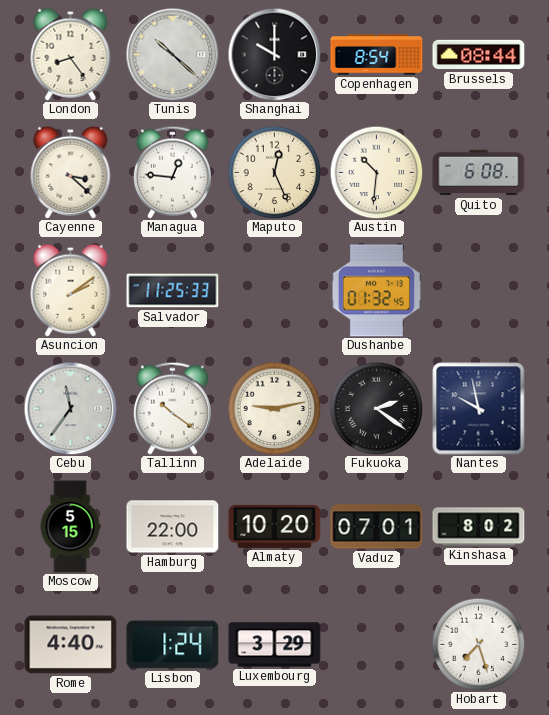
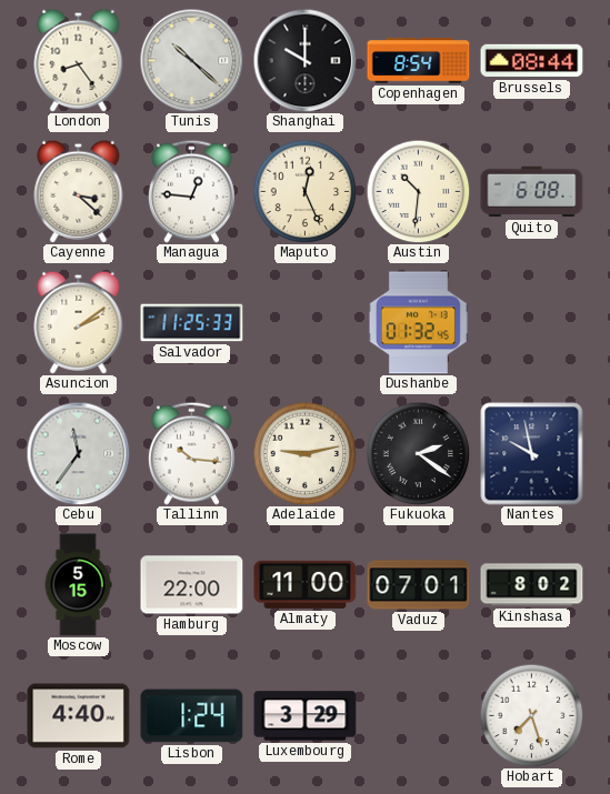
Tallinn: 10:21 -> 10:16
Almaty: 10:20 -> 11:00
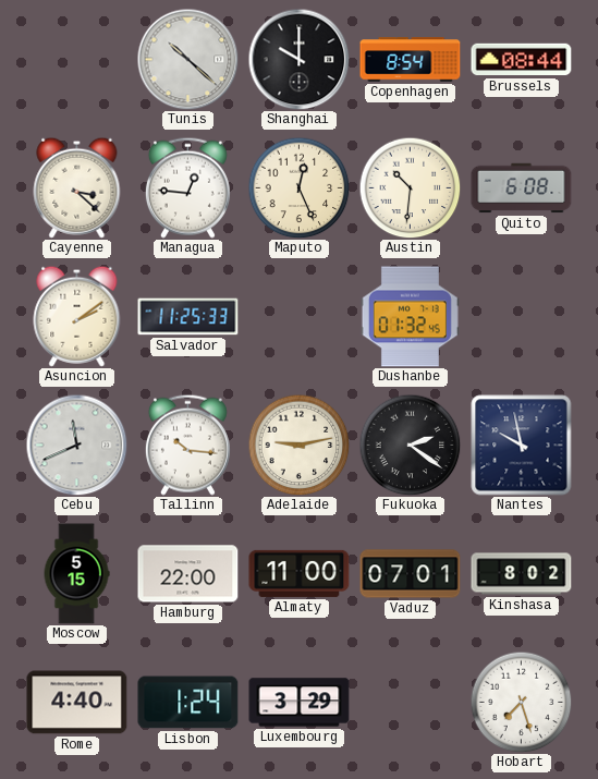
London: 8:24 -> none
Cebu: 11:36 -> 11:41
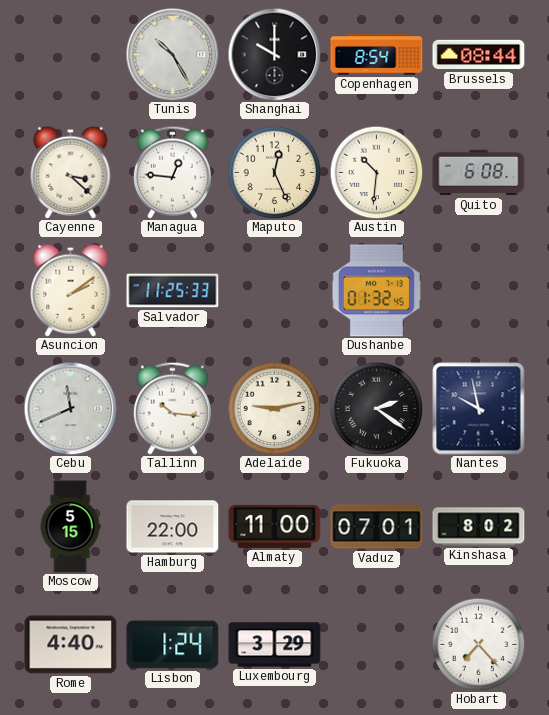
Tunis: 10:22 -> 10:25
Hobart: 7:27 -> 7:23
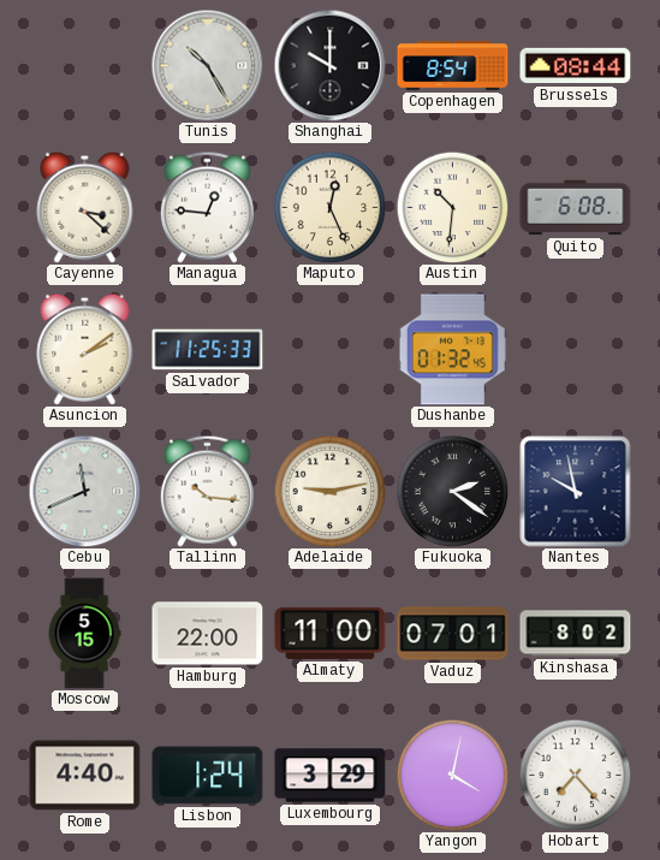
Yangon: none -> 4:02
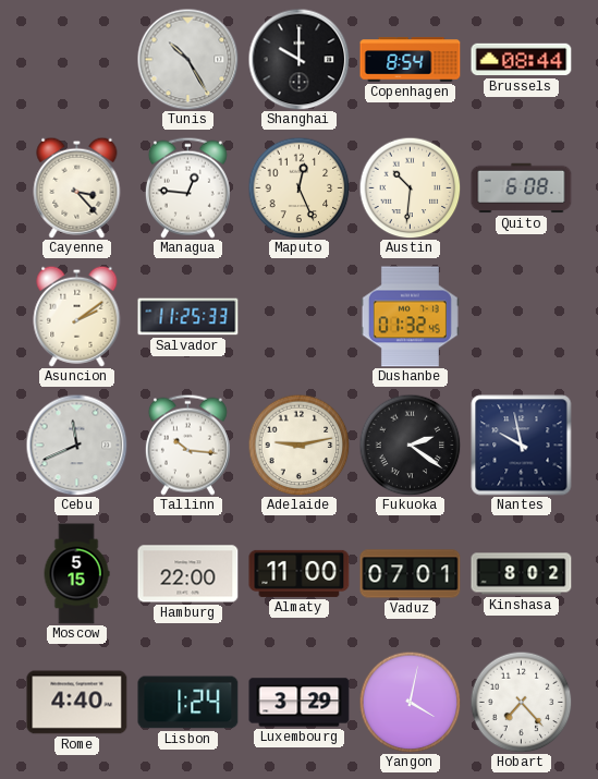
Cayenne: 3:22 -> 3:23
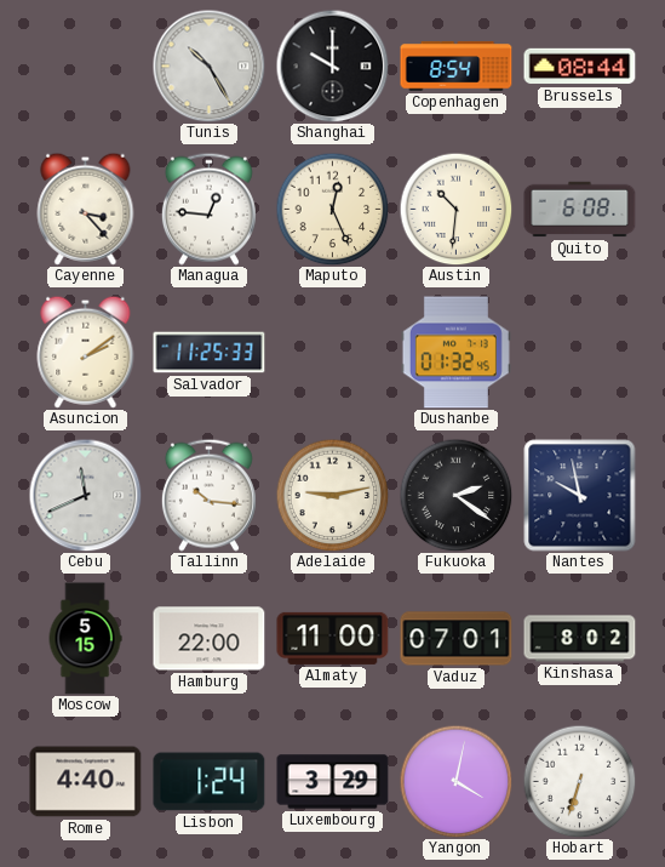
Hobart: 7:23 -> 6:33
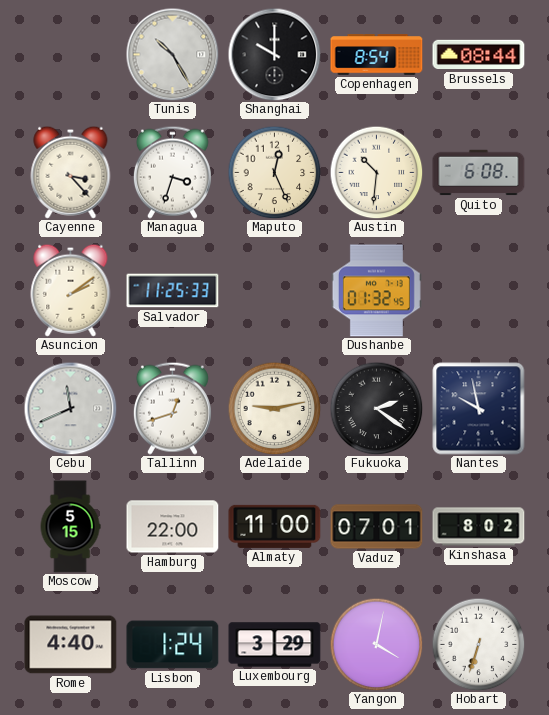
Managua: 12:46 -> 3:33
Tallinn: 10:16 -> 12:42
